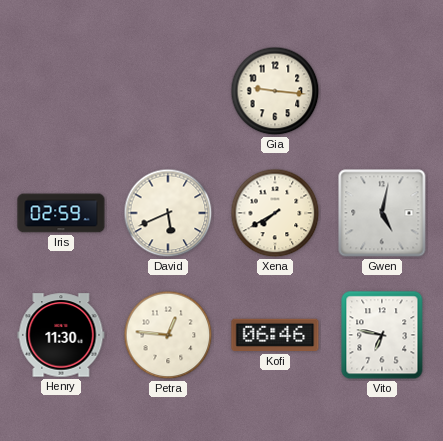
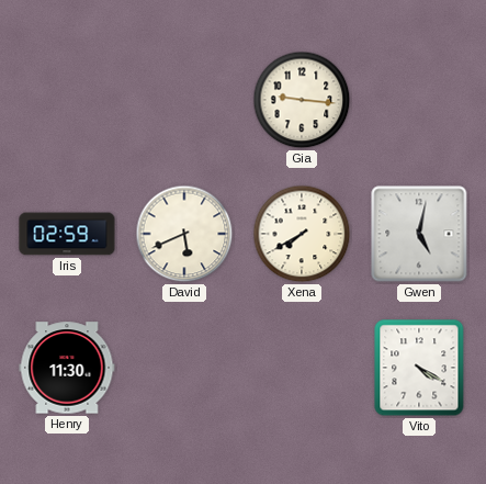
Petra: 12:46 -> none
Kofi: 06:46 -> none
Vito: 6:47 -> 4:20
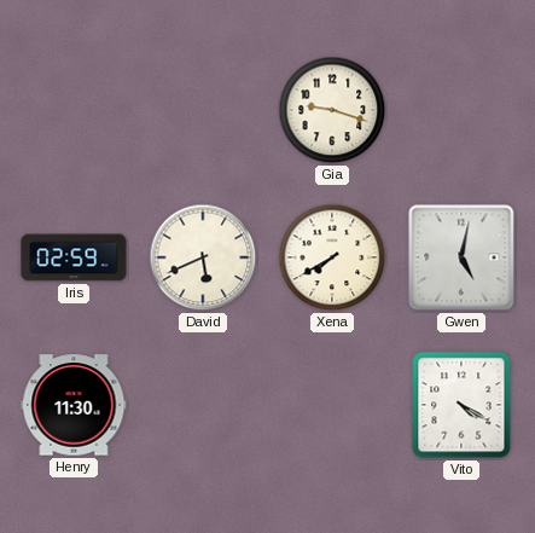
Gia: 9:16 -> 9:18
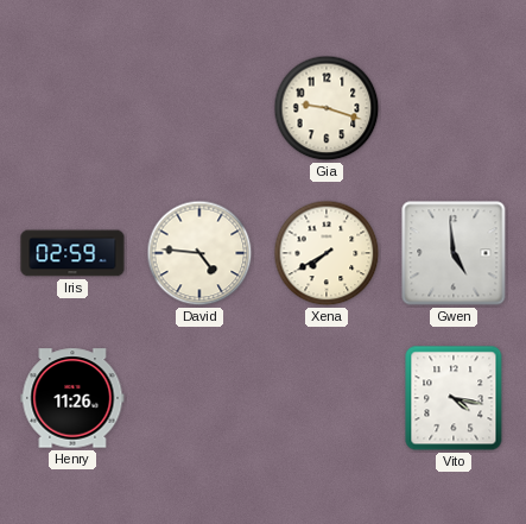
David: 5:41 -> 4:46
Gwen: 5:02 -> 4:59
Henry: 11:30 -> 11:26
Vito: 4:20 -> 4:17
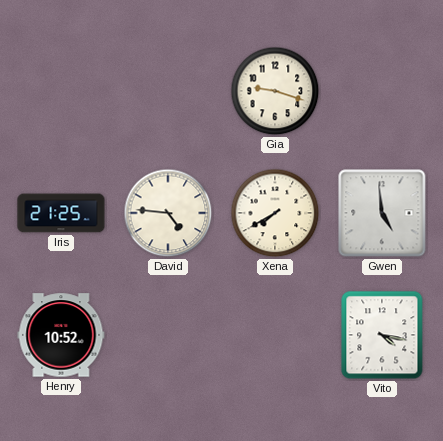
Iris: 02:59 -> 21:25
Henry: 11:26 -> 10:52
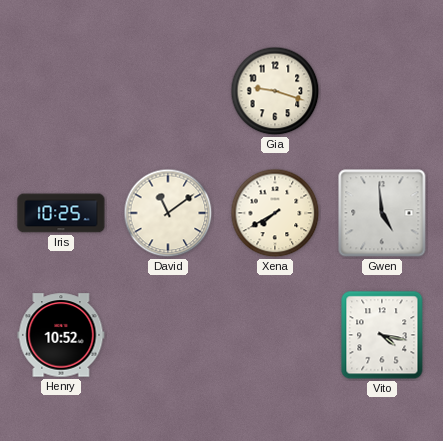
Iris: 21:25 -> 10:25
David: 4:46 -> 11:09
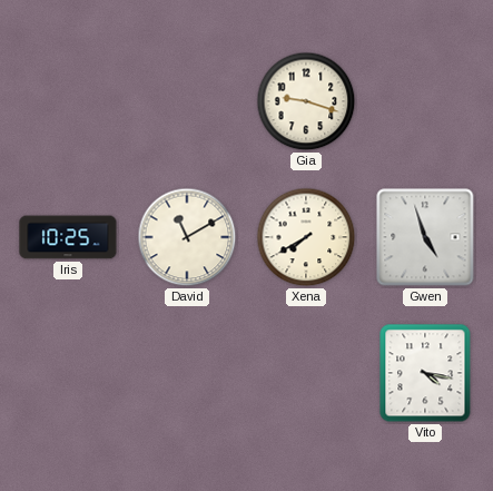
David: 11:09 -> 11:10
Gwen: 4:59 -> 4:57
Henry: 10:52 -> none
